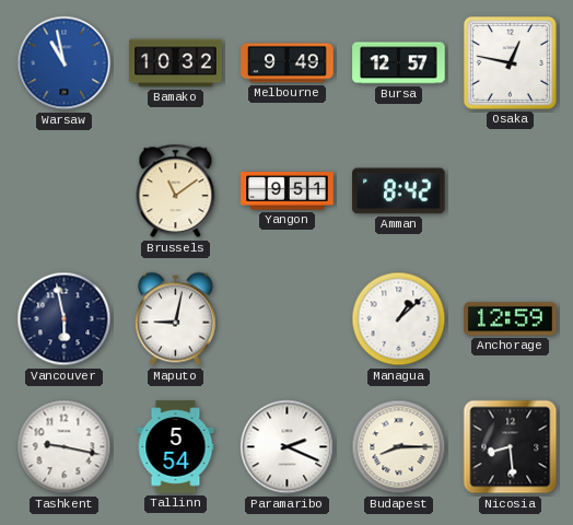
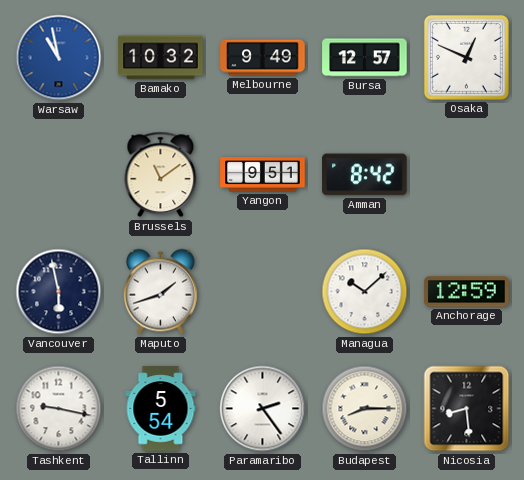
Osaka: 12:47 -> 12:49
Maputo: 9:02 -> 1:42
Managua: 1:08 -> 10:08
Paramaribo: 2:19 -> 2:24
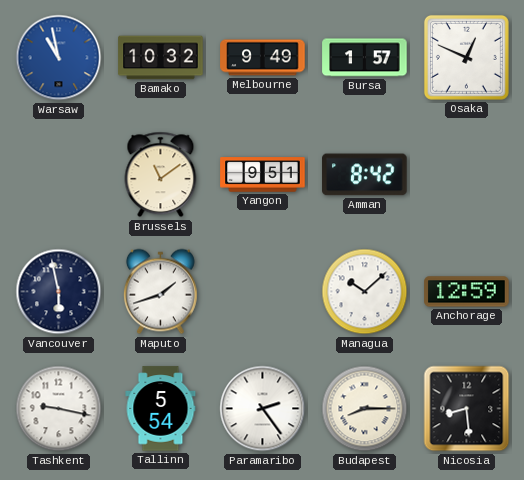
Bursa: 12:57 -> 1:57
